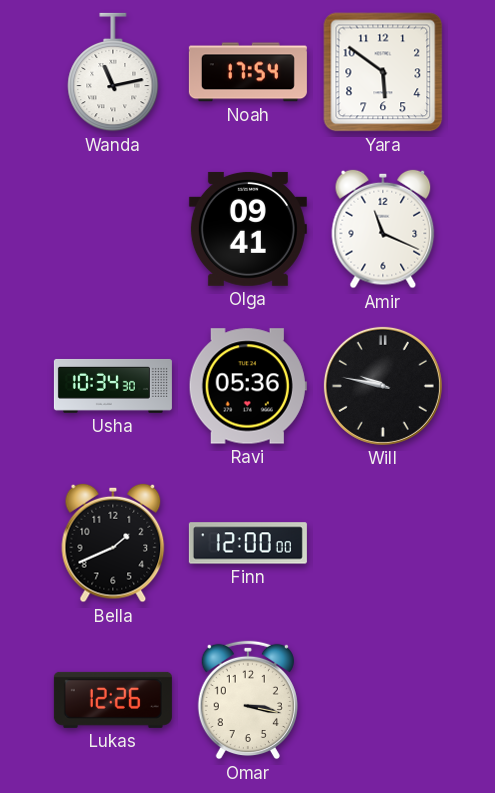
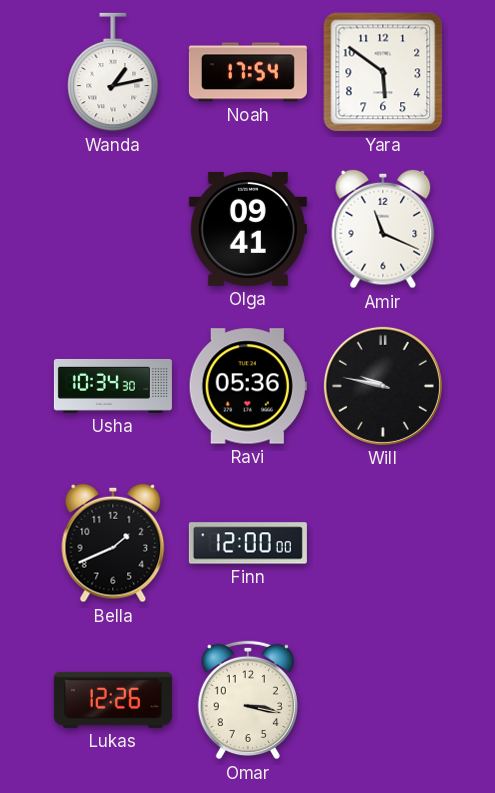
Wanda: 11:13 -> 1:13
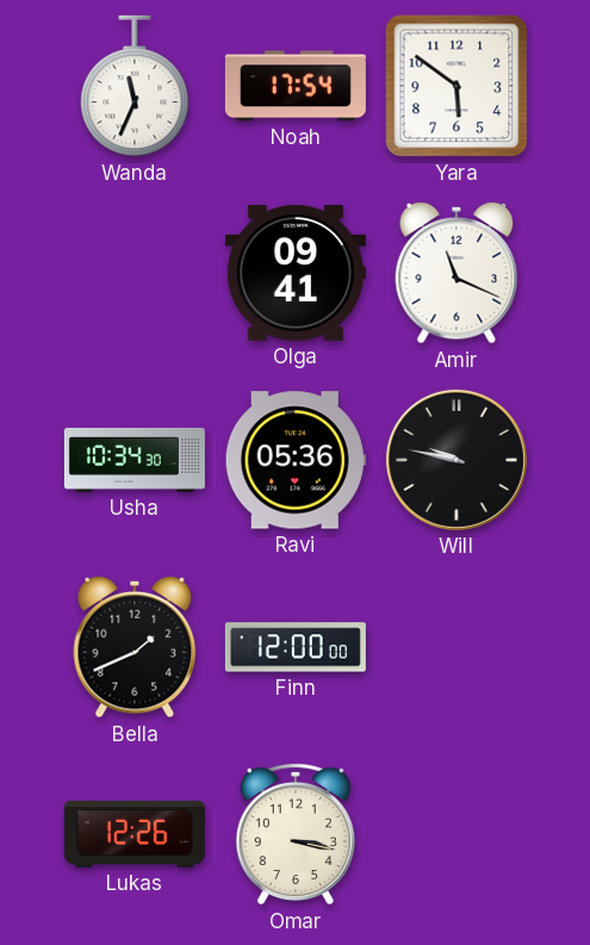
Wanda: 1:13 -> 11:34
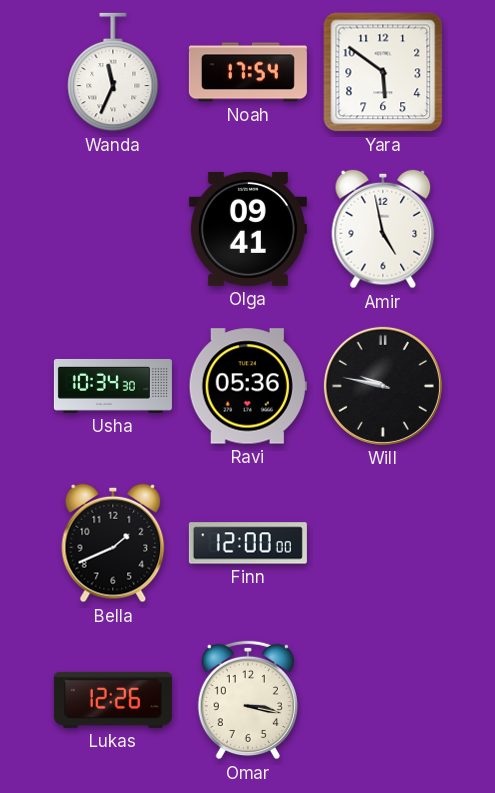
Amir: 11:19 -> 4:58
